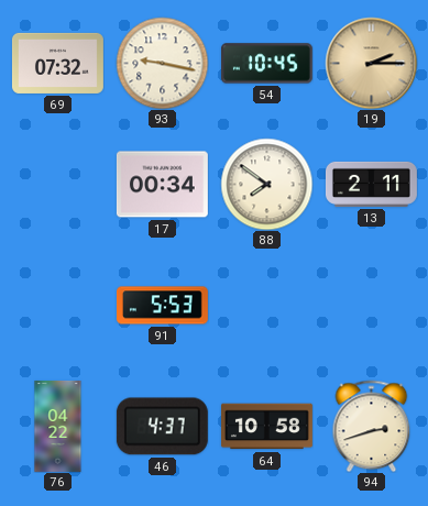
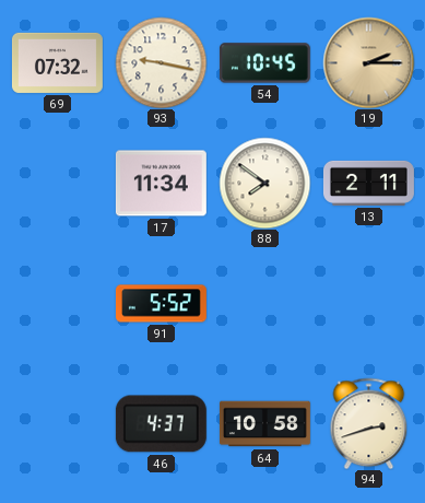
17: 00:34 -> 11:34
91: 5:53 -> 5:52
76: 04:22 -> none
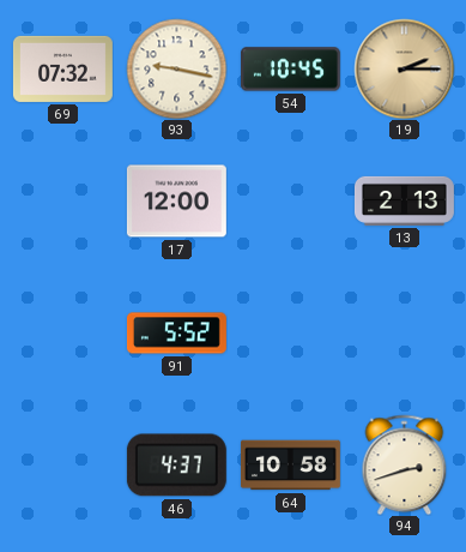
17: 11:34 -> 12:00
88: 7:51 -> none
13: 2:11 -> 2:13
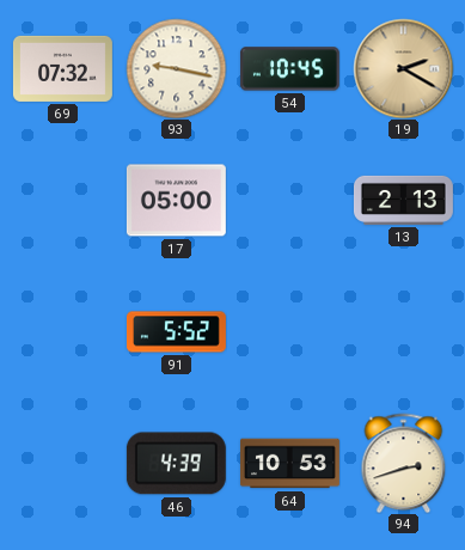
19: 2:15 -> 2:20
17: 12:00 -> 05:00
46: 4:37 -> 4:39
64: 10:58 -> 10:53
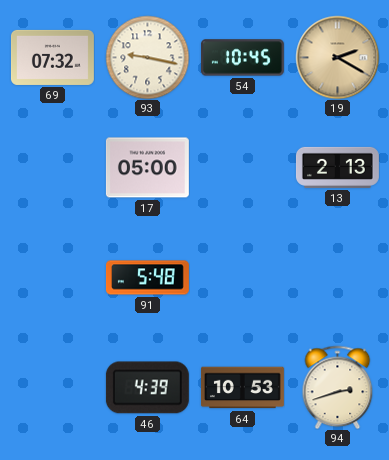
91: 5:52 -> 5:48
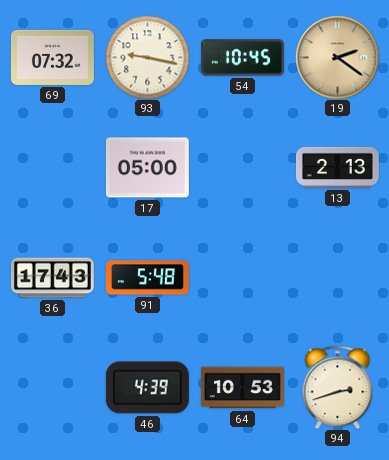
19: 2:20 -> 2:21
36: none -> 17:43
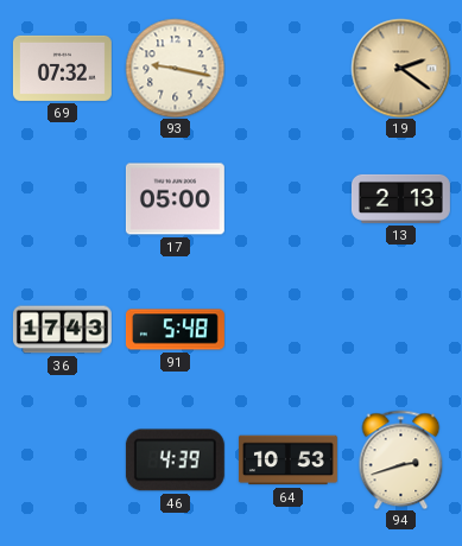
54: 10:45 -> none
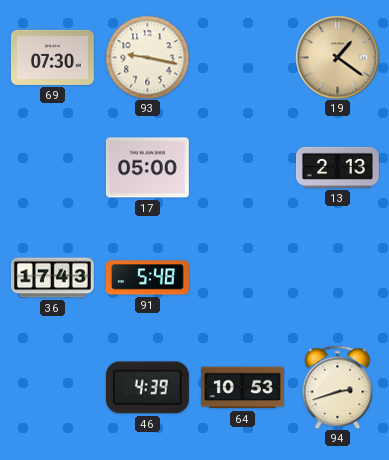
69: 07:32 -> 07:30
19: 2:21 -> 1:21
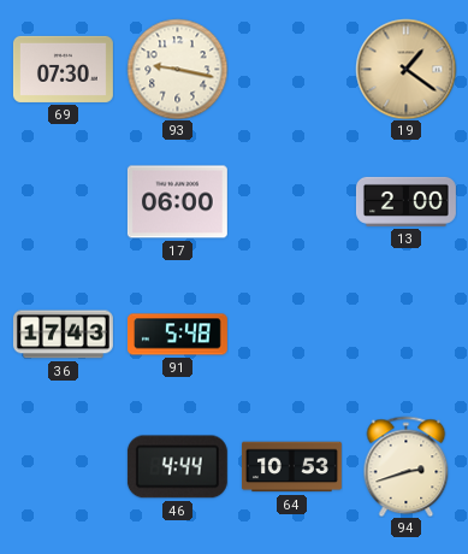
17: 05:00 -> 06:00
13: 2:13 -> 2:00
46: 4:39 -> 4:44
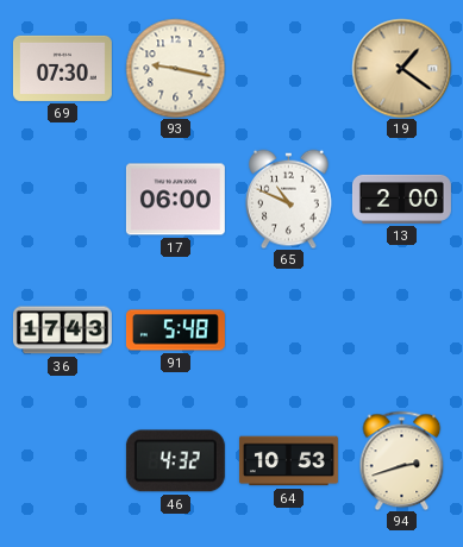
65: none -> 10:49
46: 4:44 -> 4:32
